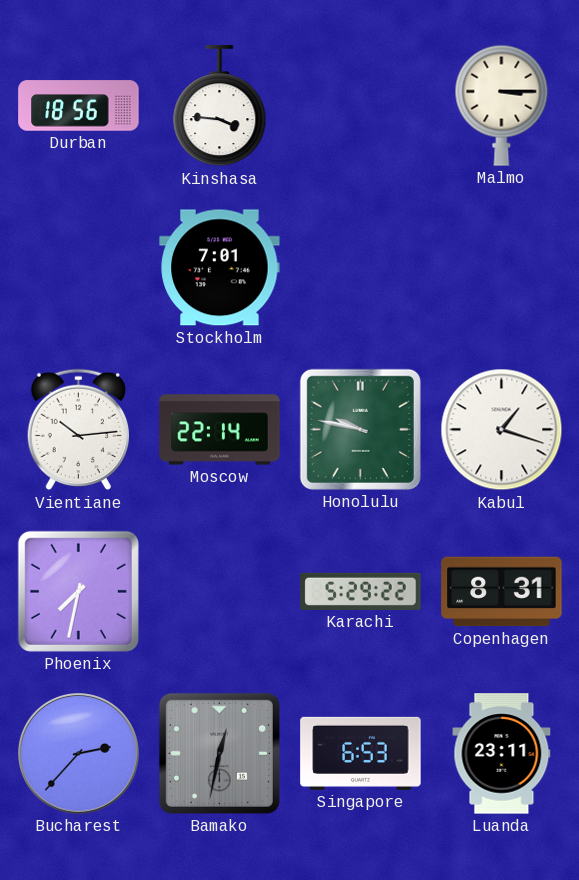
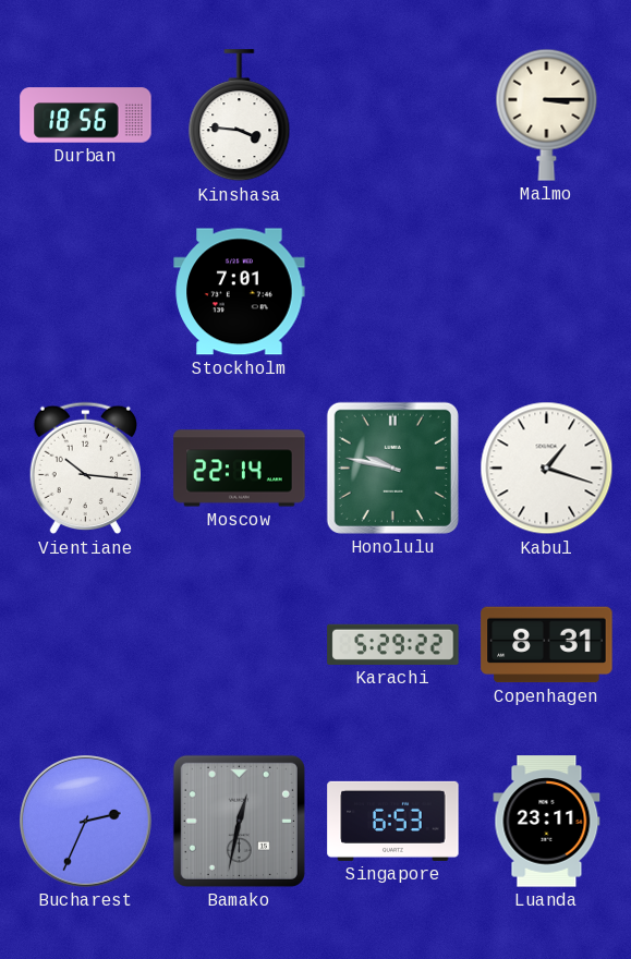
Vientiane: 10:14 -> 10:16
Phoenix: 7:32 -> none
Bucharest: 2:37 -> 2:34
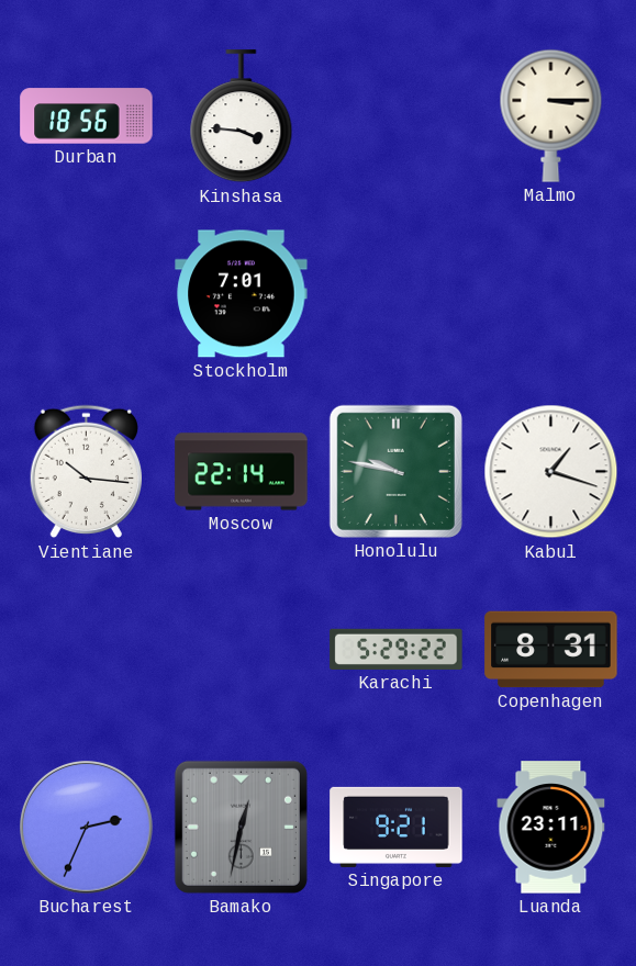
Singapore: 6:53 -> 9:21
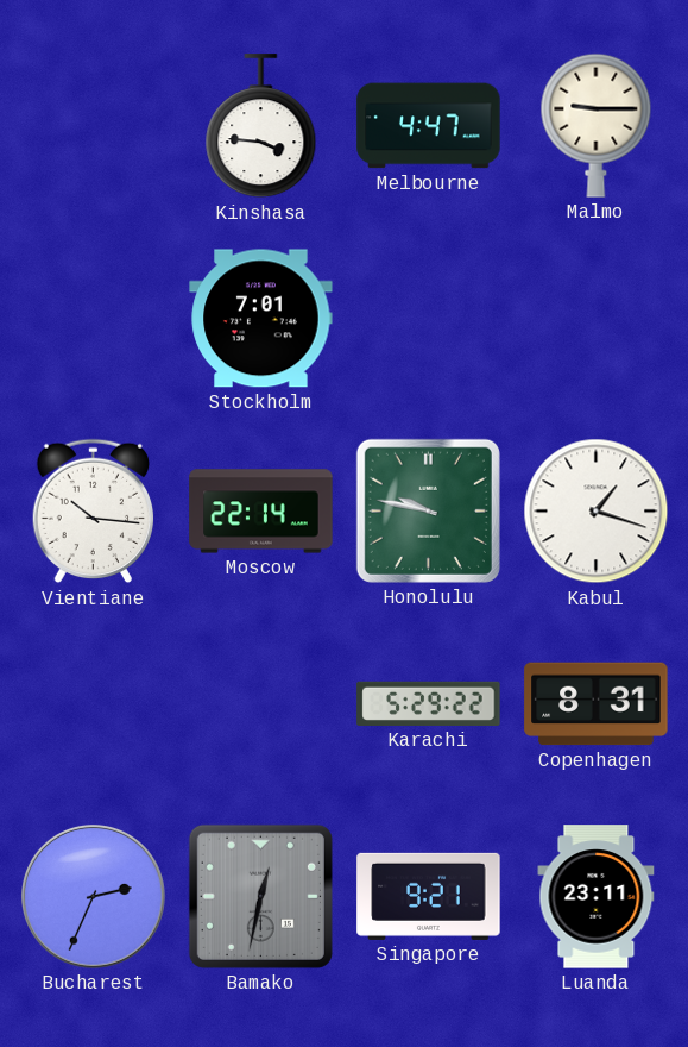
Durban: 18:56 -> none
Melbourne: none -> 4:47
Malmo: 3:15 -> 9:15
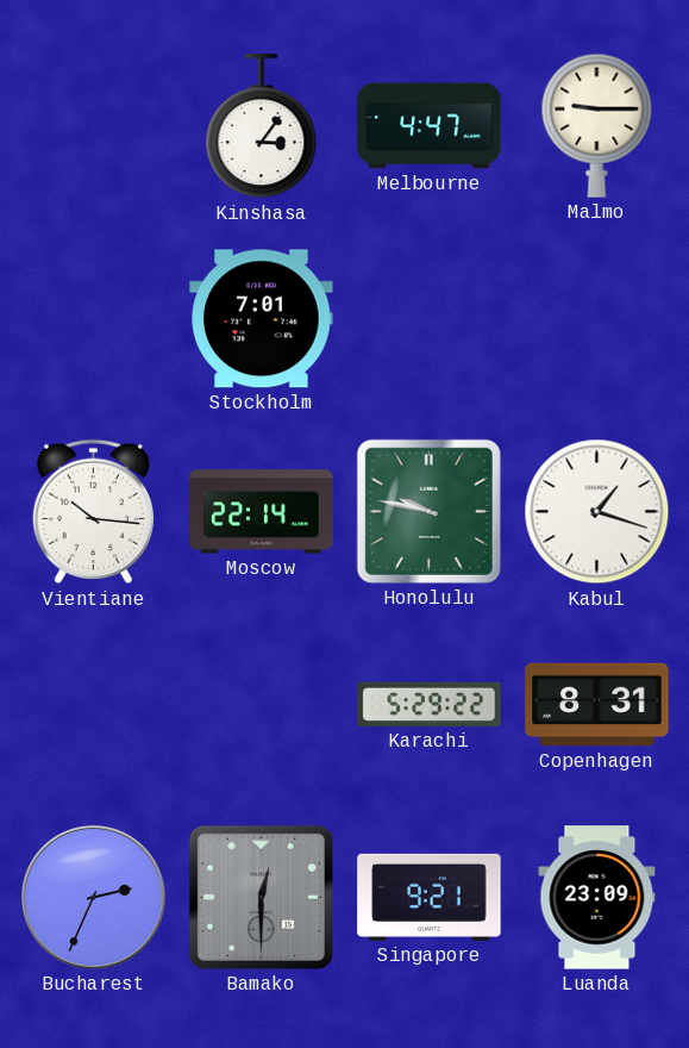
Kinshasa: 3:46 -> 3:06
Bamako: 12:32 -> 12:30
Luanda: 23:11 -> 23:09
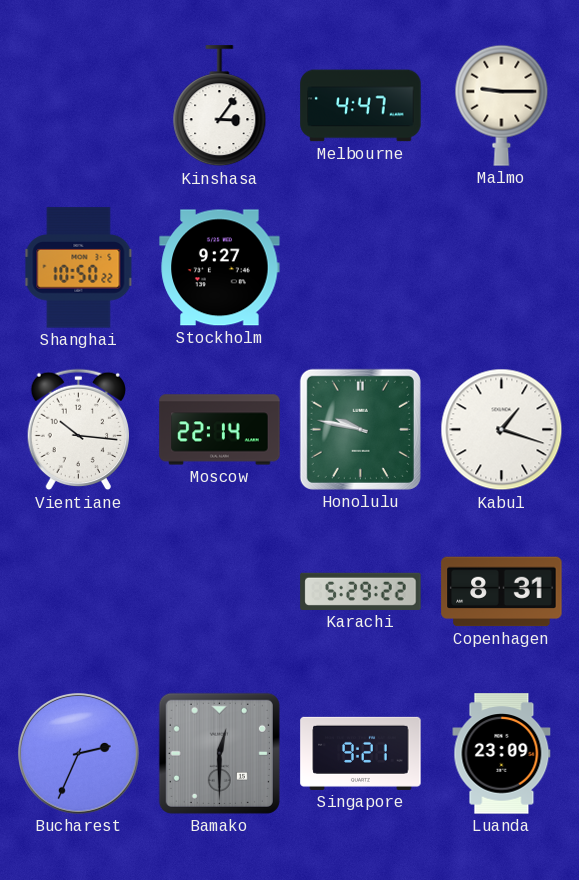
Shanghai: none -> 10:50
Stockholm: 7:01 -> 9:27
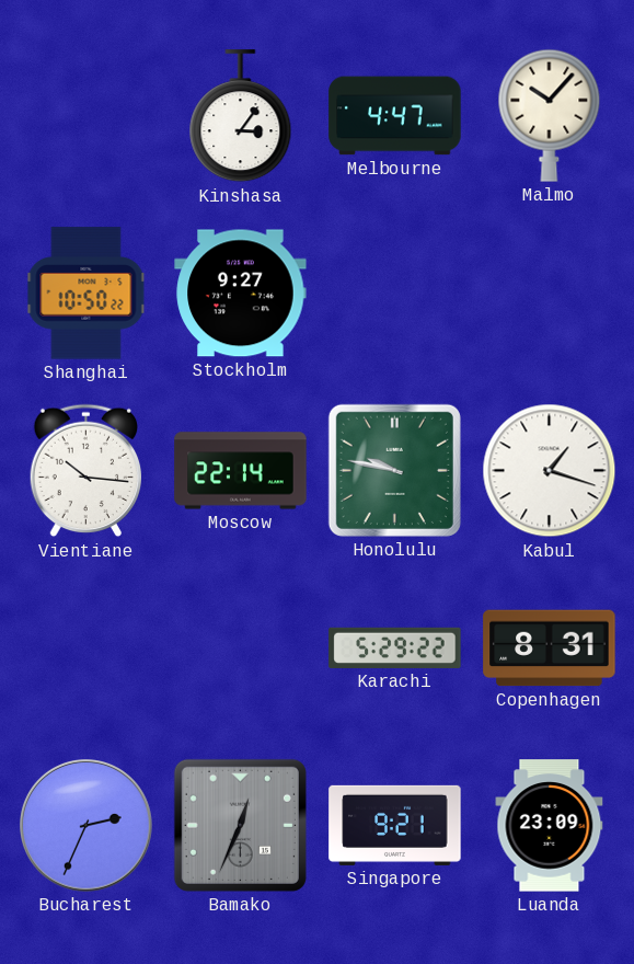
Malmo: 9:15 -> 10:07
Bamako: 12:30 -> 12:34
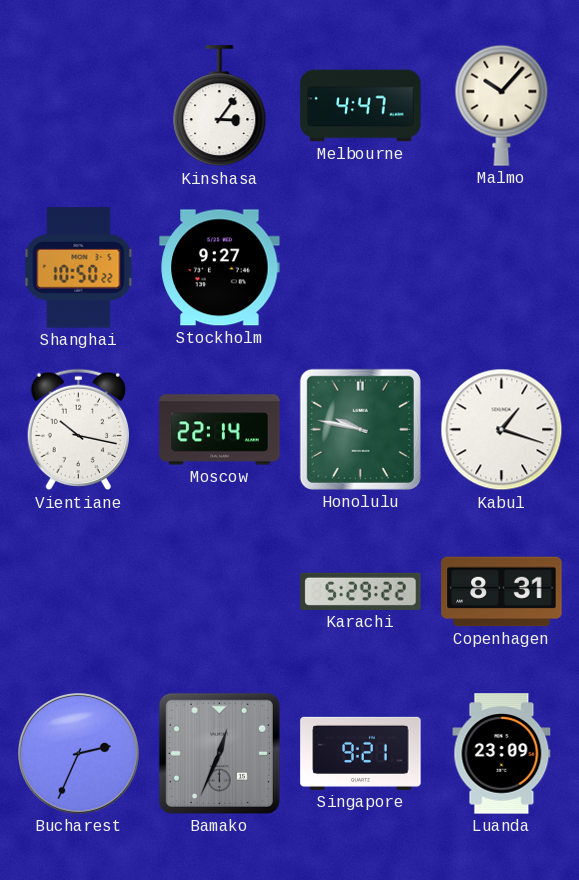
Vientiane: 10:16 -> 10:17
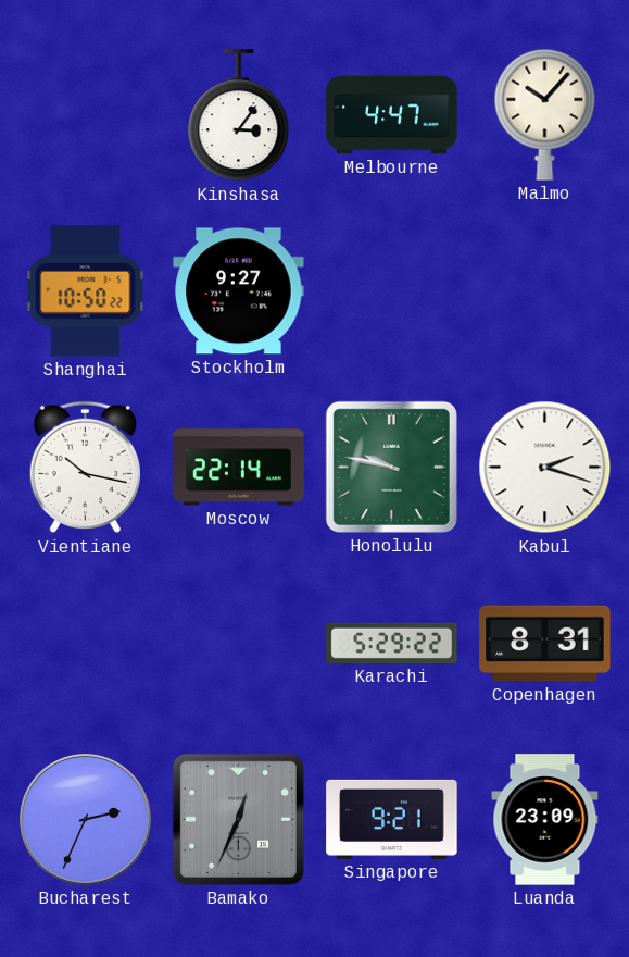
Kabul: 1:18 -> 2:18
